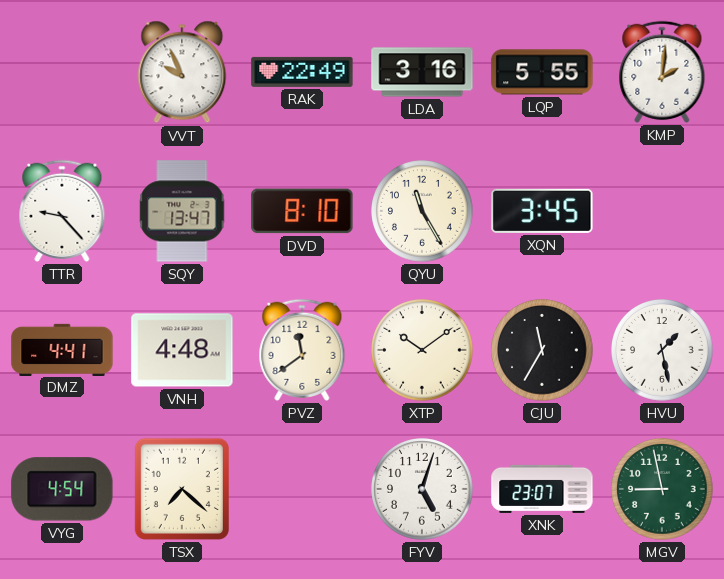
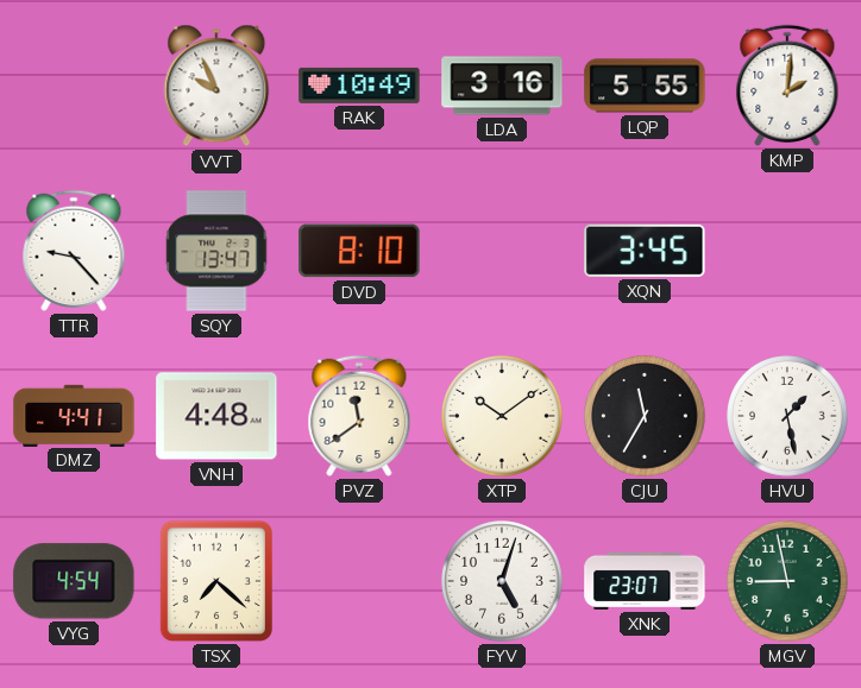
RAK: 22:49 -> 10:49
QYU: 11:25 -> none
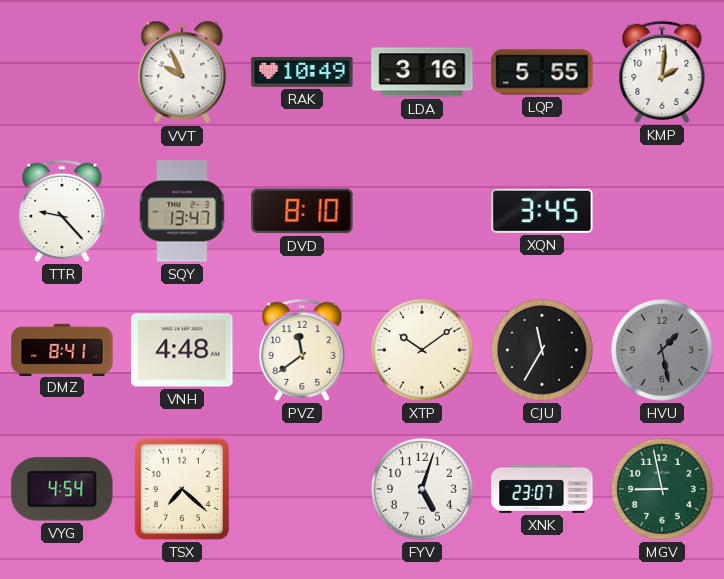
DMZ: 4:41 -> 8:41
HVU dial: white -> grey
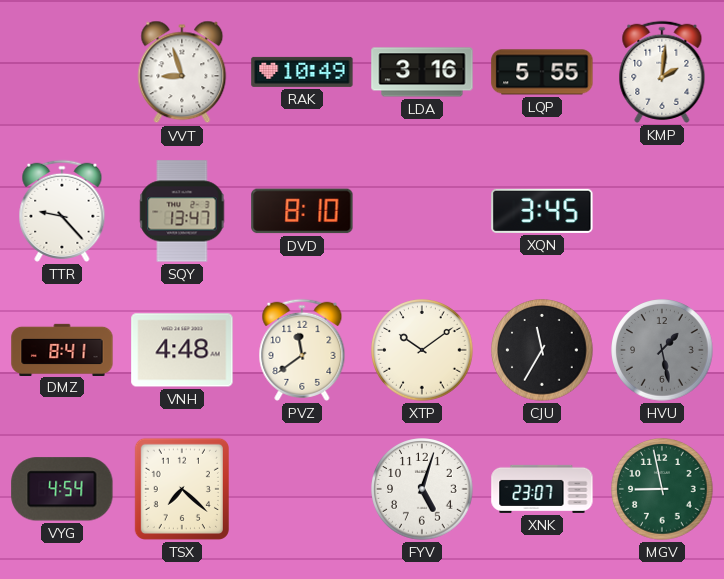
VVT: 9:56 -> 8:57
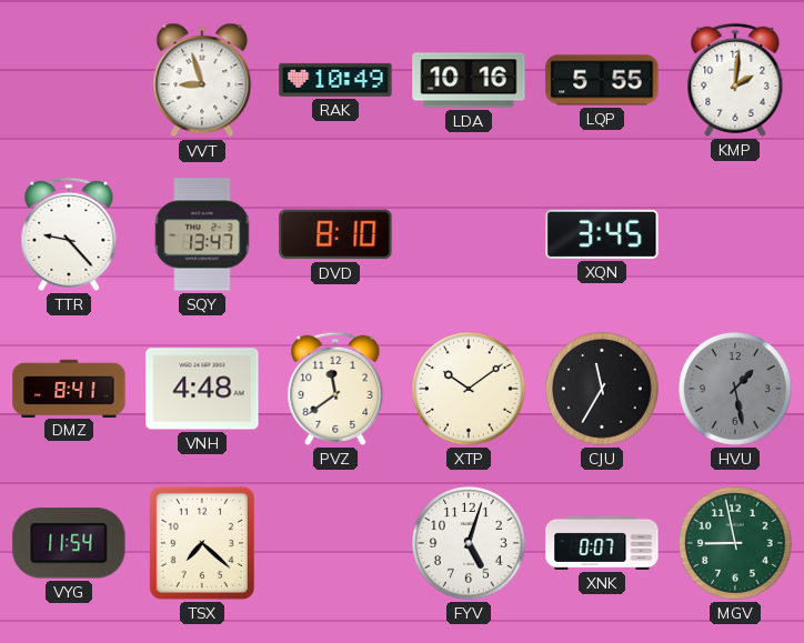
LDA: 3:16 -> 10:16
VYG: 4:54 -> 11:54
XNK: 23:07 -> 0:07
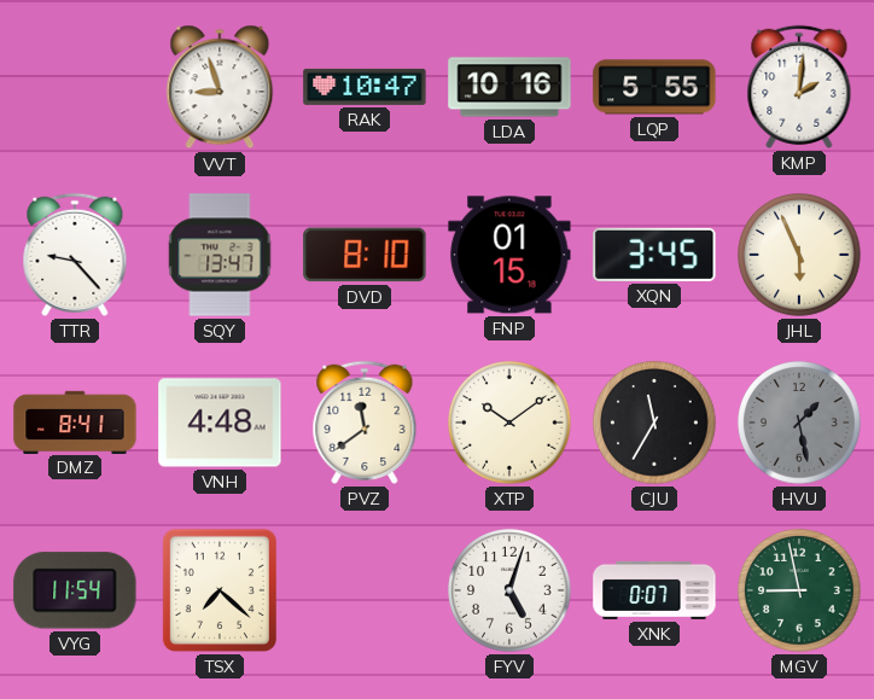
RAK: 10:49 -> 10:47
FNP: none -> 01:15
JHL: none -> 5:56
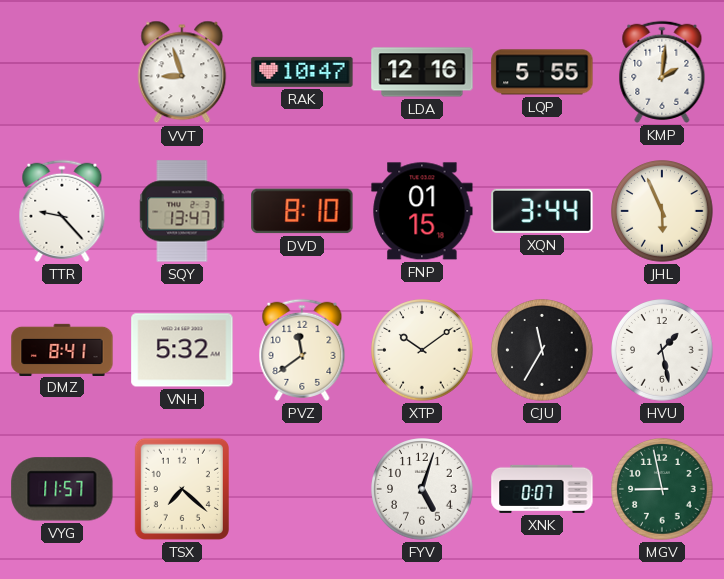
LDA: 10:16 -> 12:16
XQN: 3:45 -> 3:44
VNH: 4:48 -> 5:32
HVU dial: grey -> white
VYG: 11:54 -> 11:57
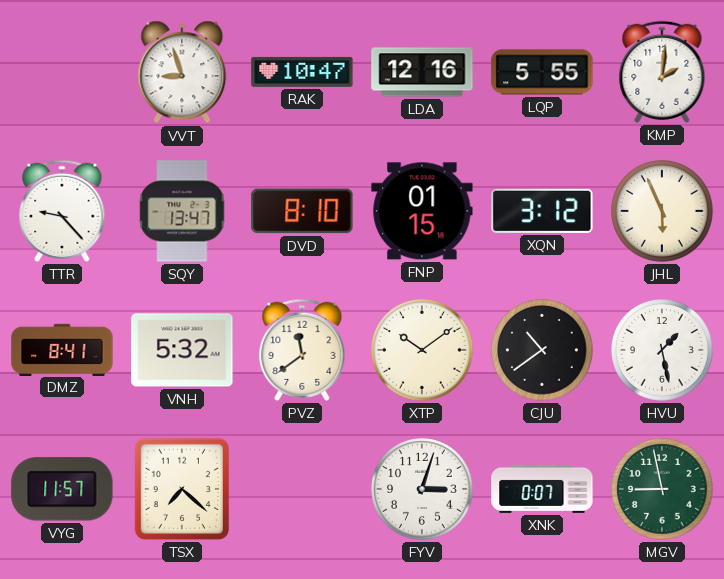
XQN: 3:44 -> 3:12
CJU: 11:35 -> 10:39
FYV: 5:03 -> 3:03
